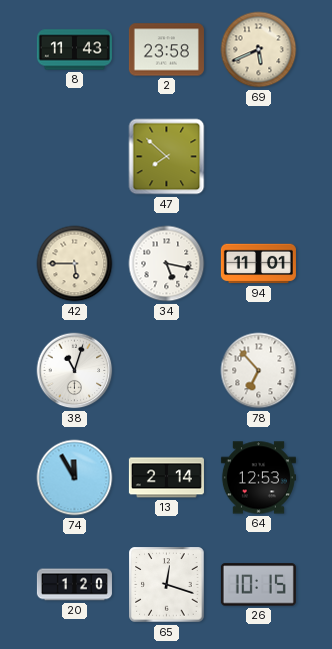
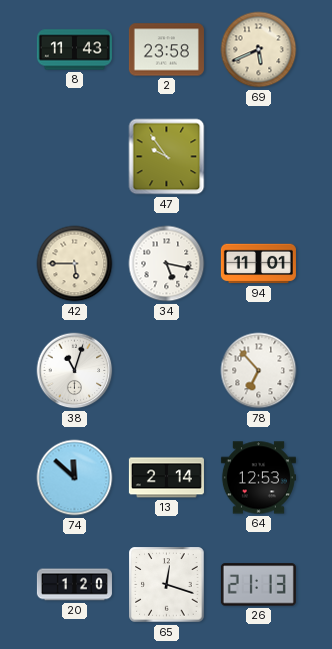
47: 7:52 -> 9:54
74: 11:55 -> 11:52
26: 10:15 -> 21:13
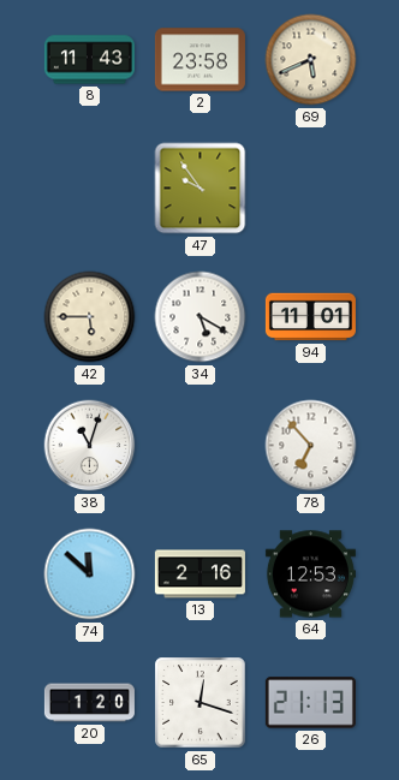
34: 5:17 -> 5:20
13: 2:14 -> 2:16
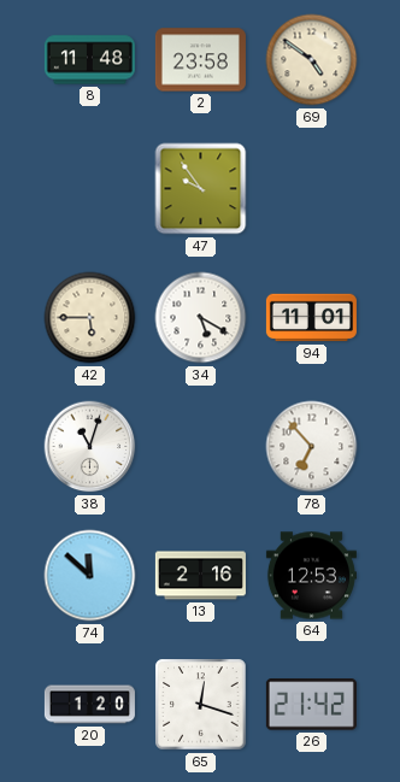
8: 11:43 -> 11:48
69: 5:41 -> 4:51
26: 21:13 -> 21:42
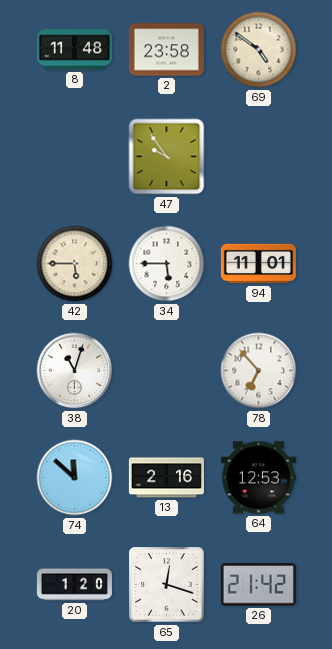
34: 5:20 -> 5:45
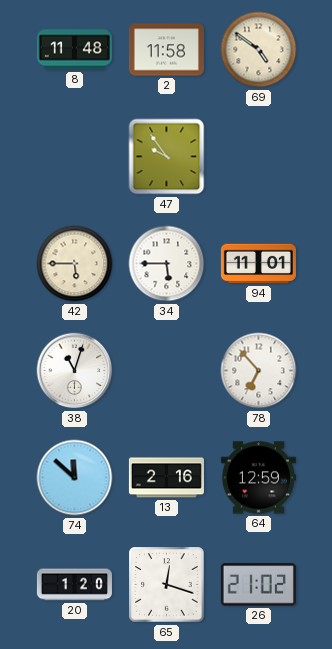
2: 23:58 -> 11:58
64: 12:53 -> 12:59
26: 21:42 -> 21:02
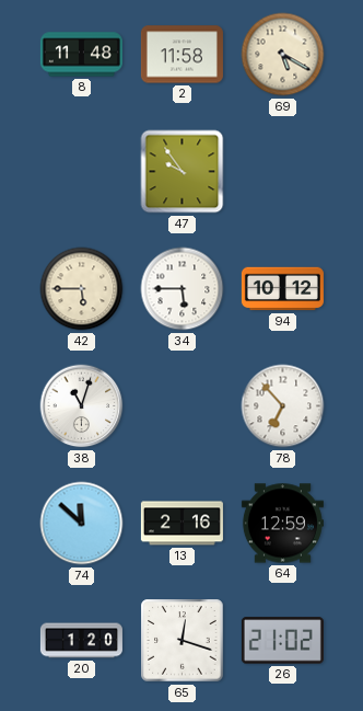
69: 4:51 -> 5:20
94: 11:01 -> 10:12
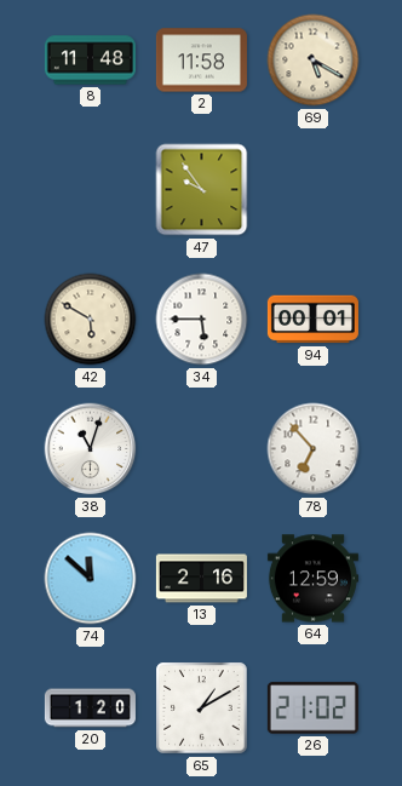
42: 5:45 -> 5:50
94: 10:12 -> 00:01
65: 12:18 -> 1:10
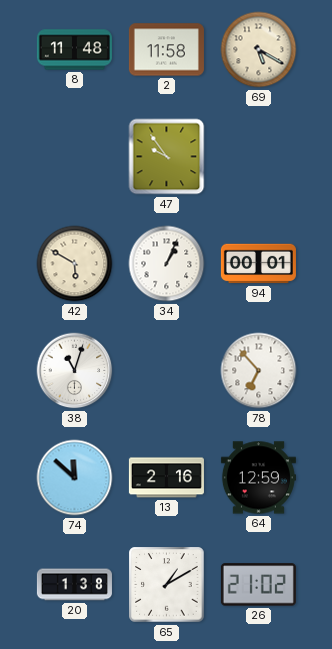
34: 5:45 -> 1:04
20: 1:20 -> 1:38
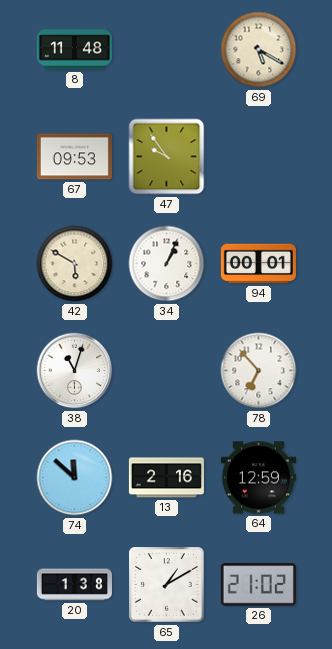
2: 11:58 -> none
67: none -> 09:53
